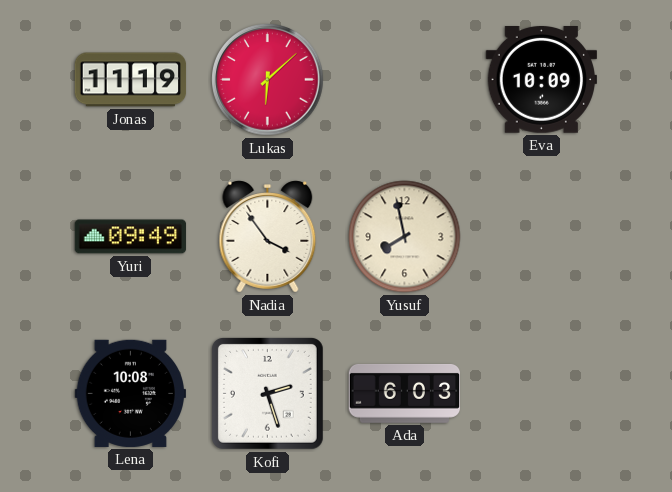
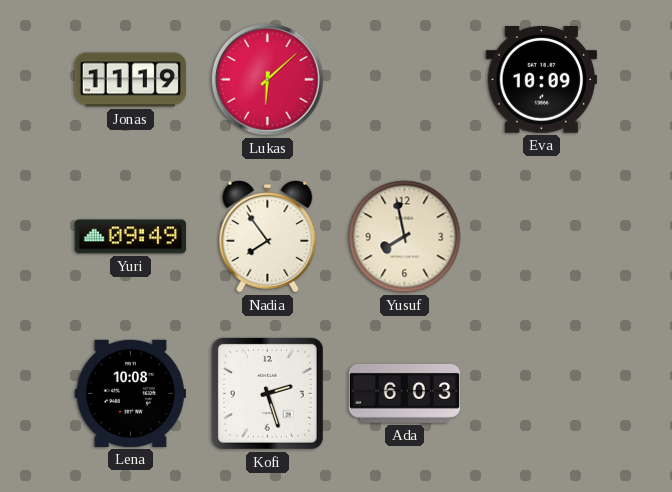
Nadia: 3:54 -> 7:54
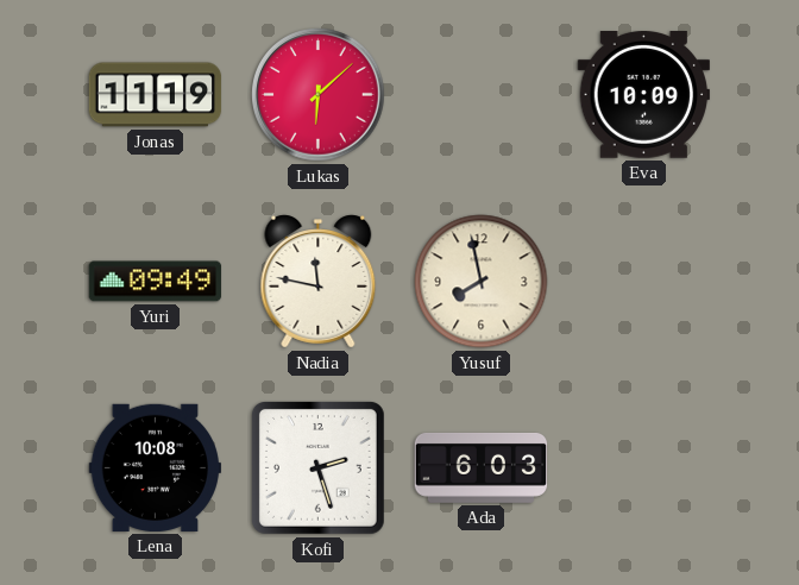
Nadia: 7:54 -> 11:47
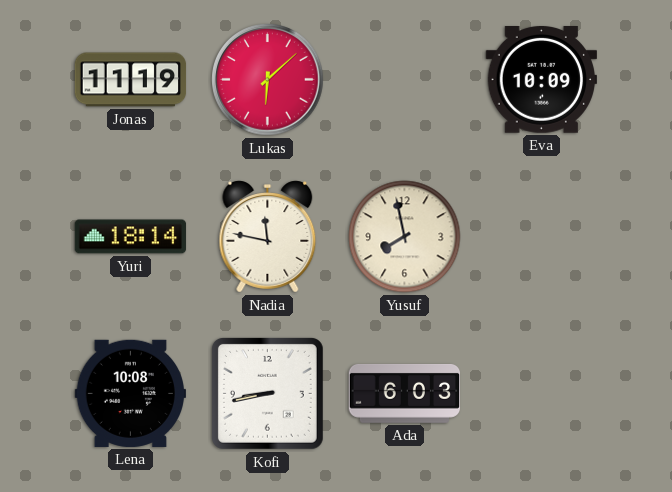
Yuri: 09:49 -> 18:14
Kofi: 2:27 -> 8:43
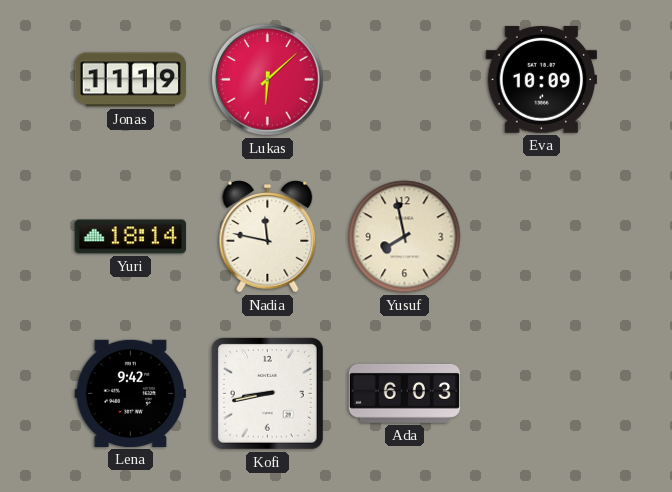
Lena: 10:08 -> 9:42
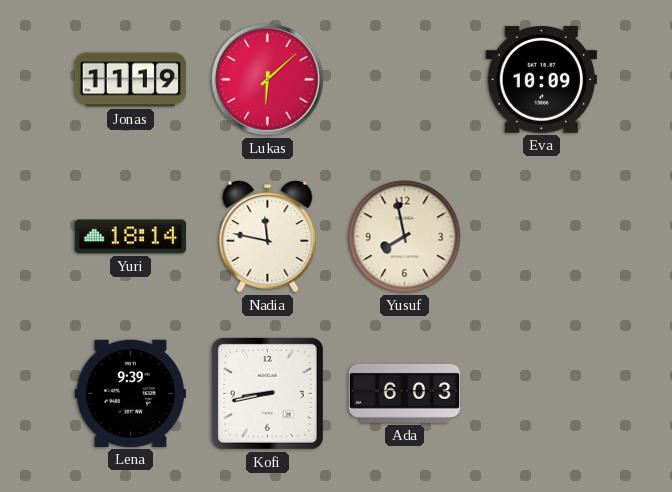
Lena: 9:42 -> 9:39
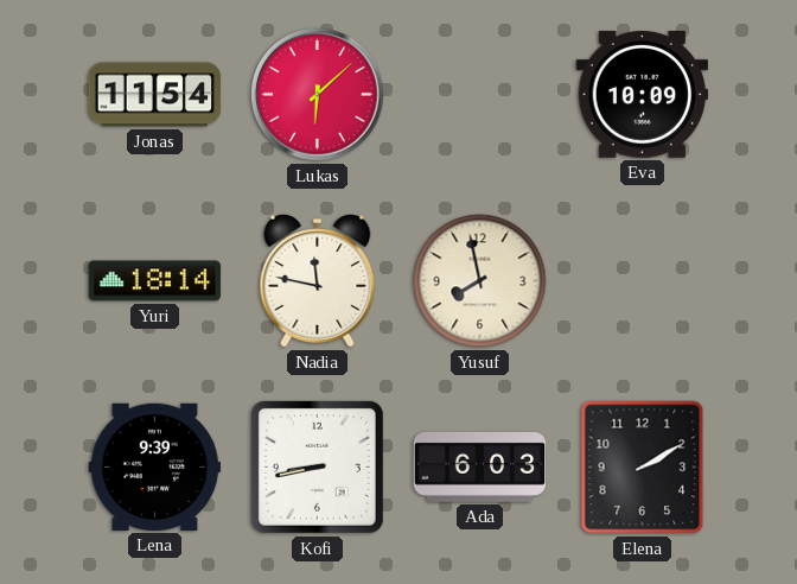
Jonas: 11:19 -> 11:54
Elena: none -> 2:10
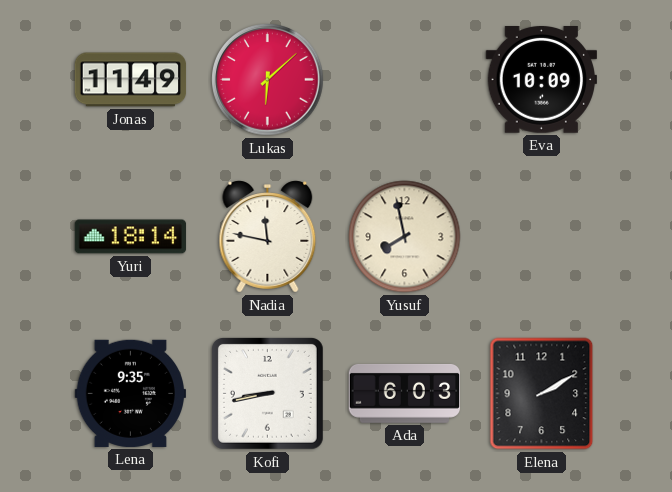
Jonas: 11:54 -> 11:49
Lena: 9:39 -> 9:35
